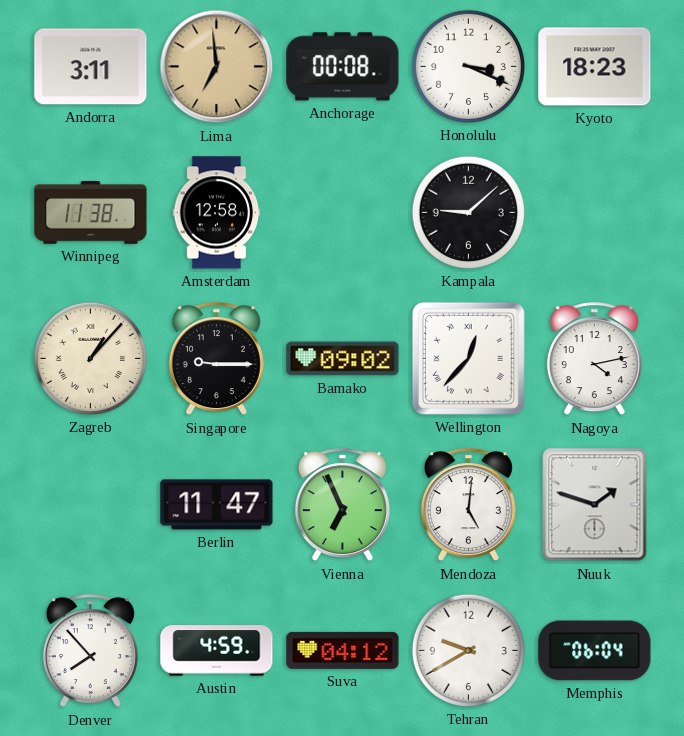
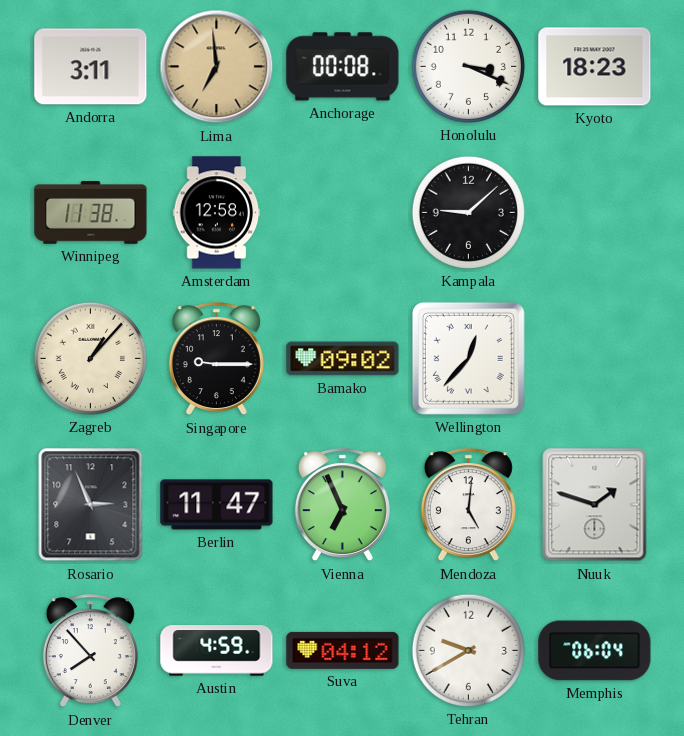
Nagoya: 4:13 -> none
Rosario: none -> 2:56
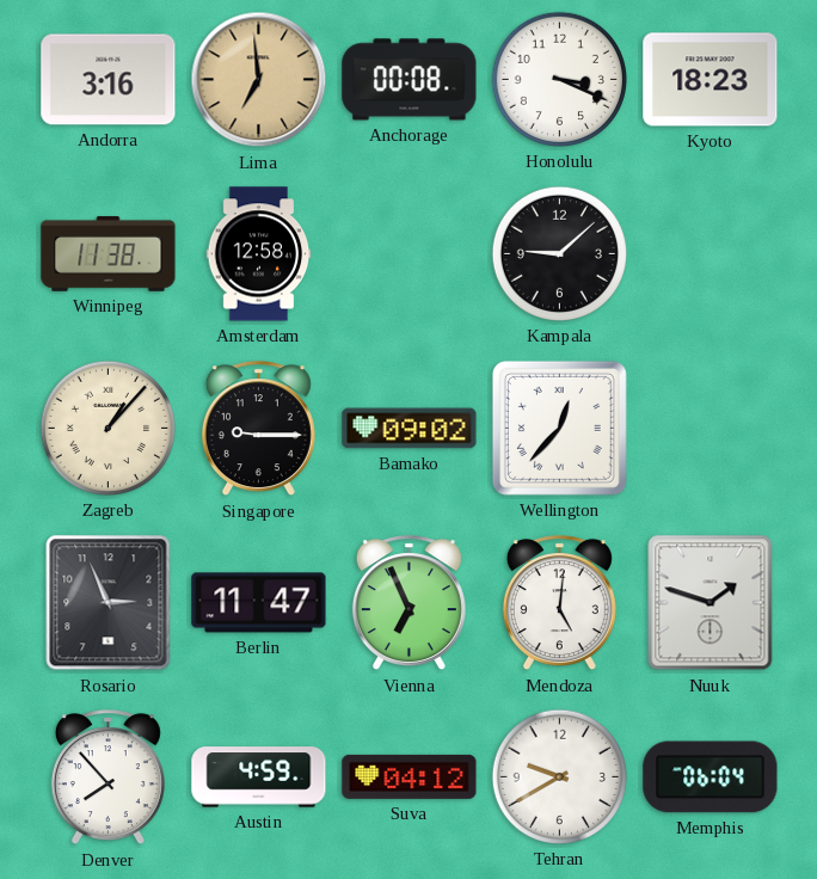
Andorra: 3:11 -> 3:16
